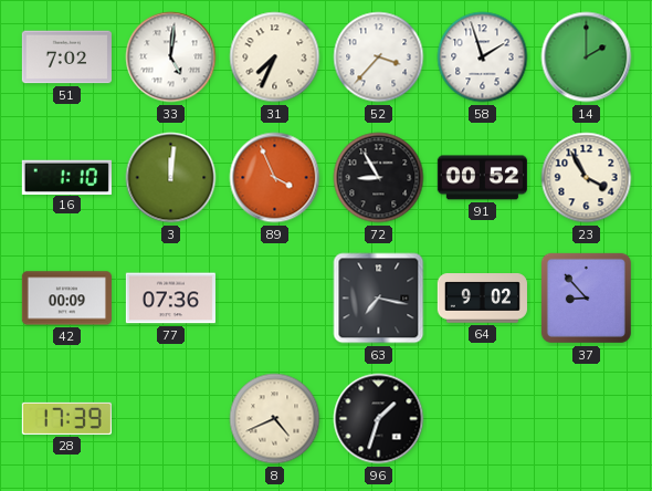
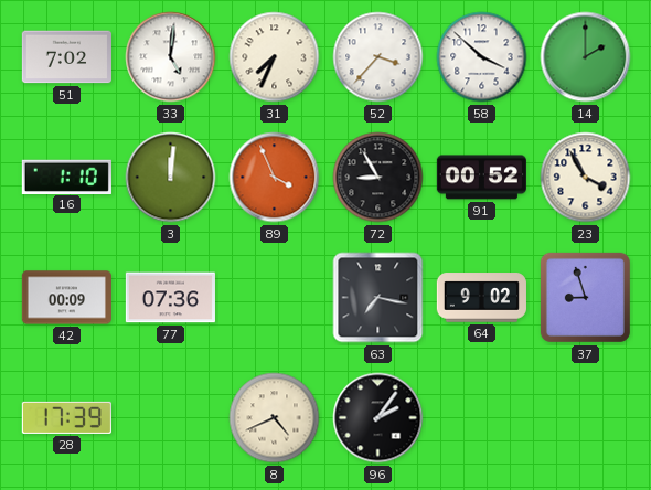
58: 1:57 -> 3:52
37: 8:53 -> 8:57
96: 1:33 -> 2:06
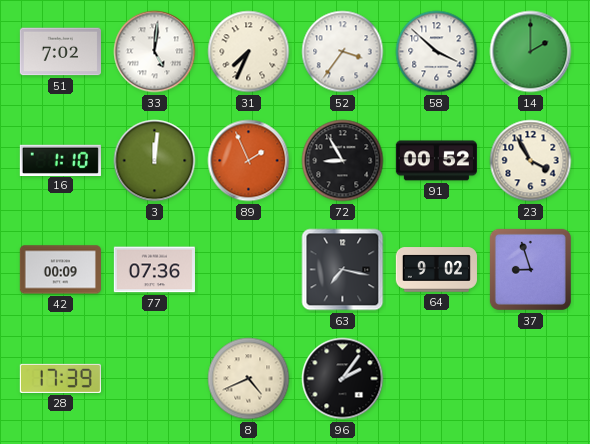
52: 3:37 -> 3:36
89: 3:56 -> 1:56
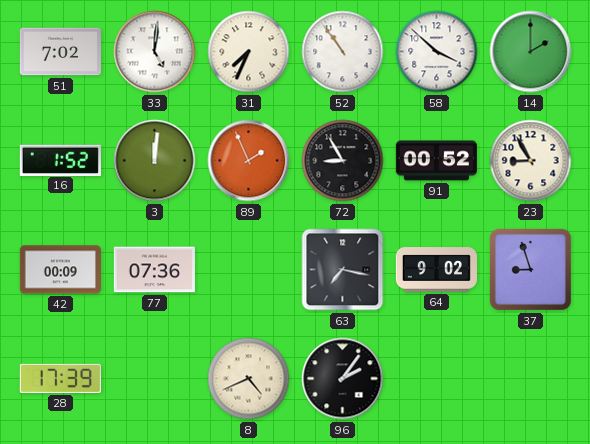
52: 3:36 -> 10:54
16: 1:10 -> 1:52
23: 3:55 -> 8:55
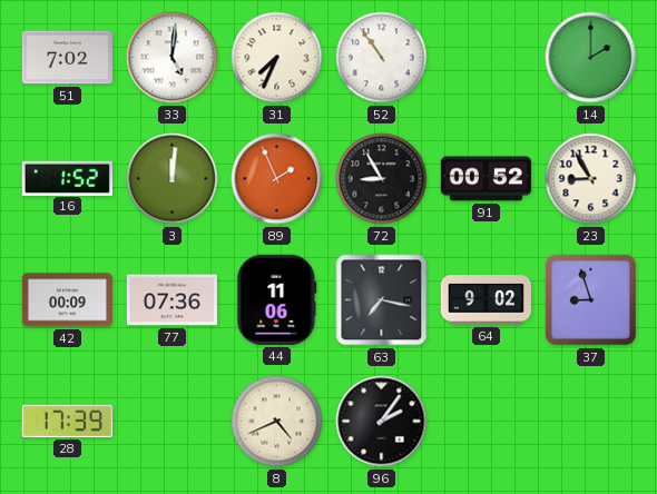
58: 3:52 -> none
44: none -> 11:06
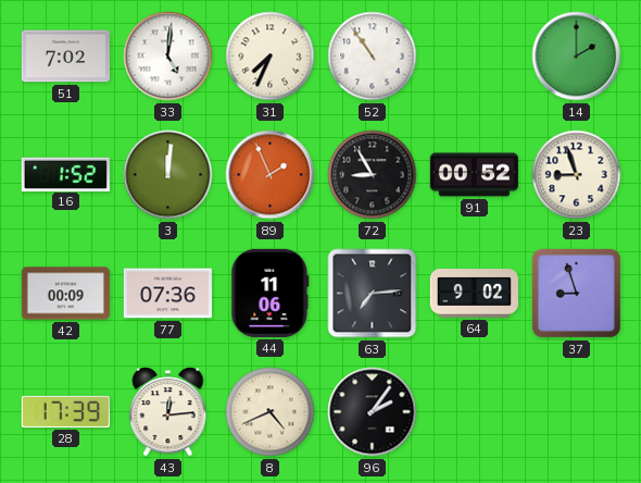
23: 8:55 -> 8:57
63: 7:17 -> 7:14
43: none -> 12:14
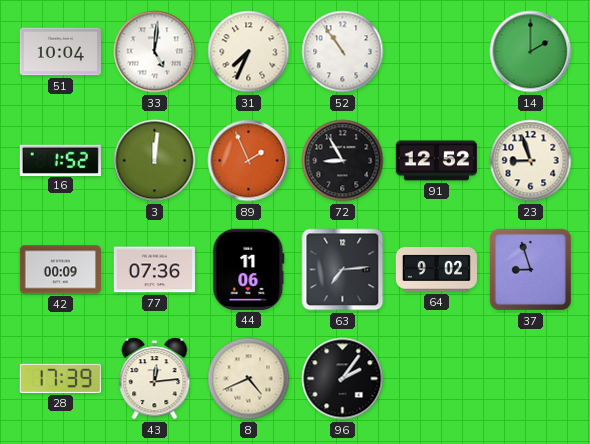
51: 7:02 -> 10:04
91: 00:52 -> 12:52
